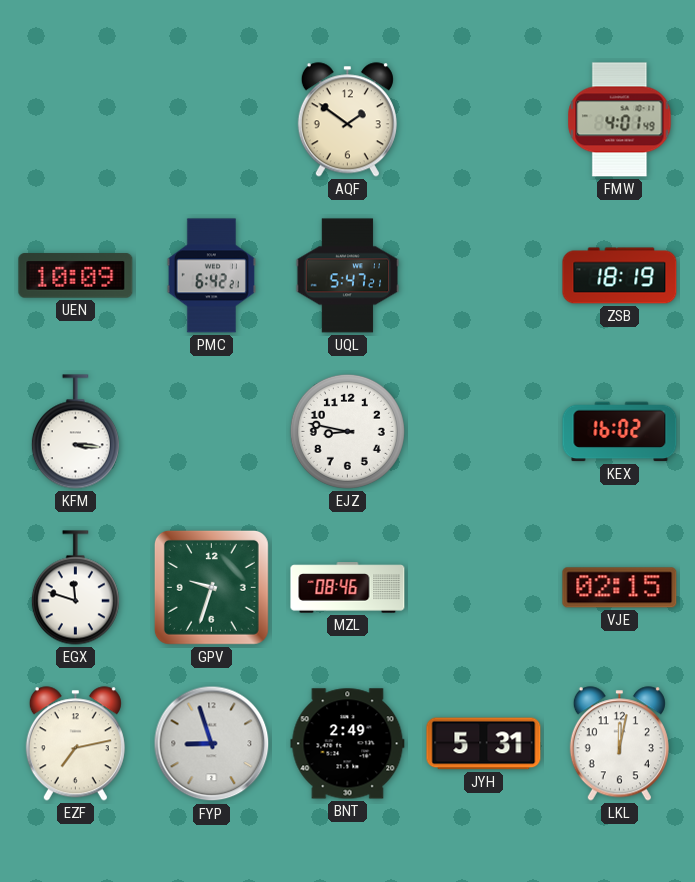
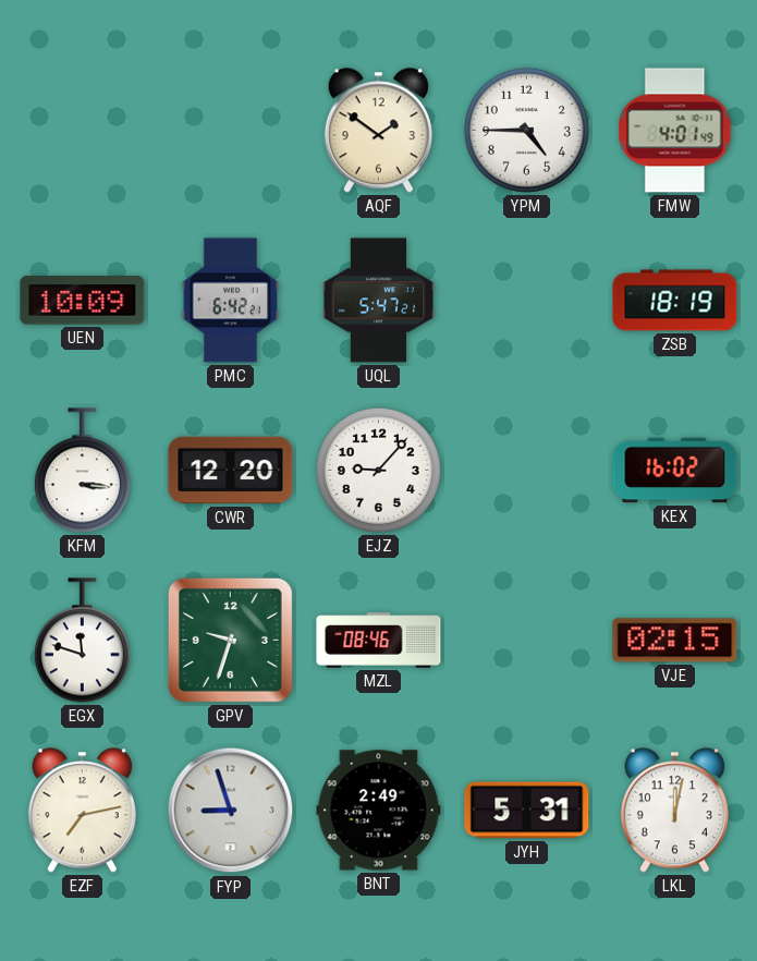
YPM: none -> 4:45
CWR: none -> 12:20
EJZ: 8:47 -> 9:07
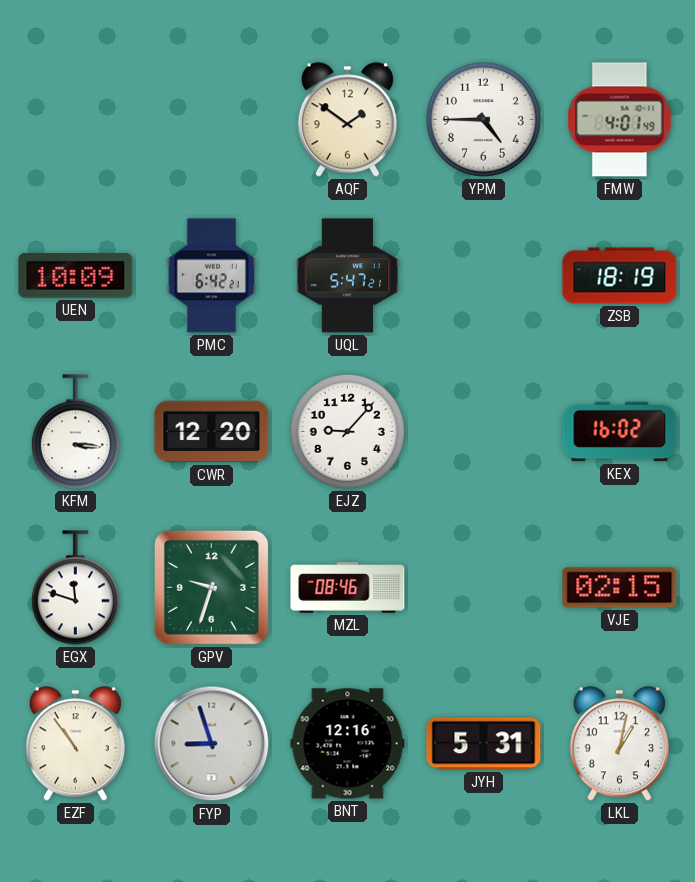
EZF: 7:13 -> 10:54
BNT: 2:49 -> 12:16
LKL: 12:02 -> 1:02
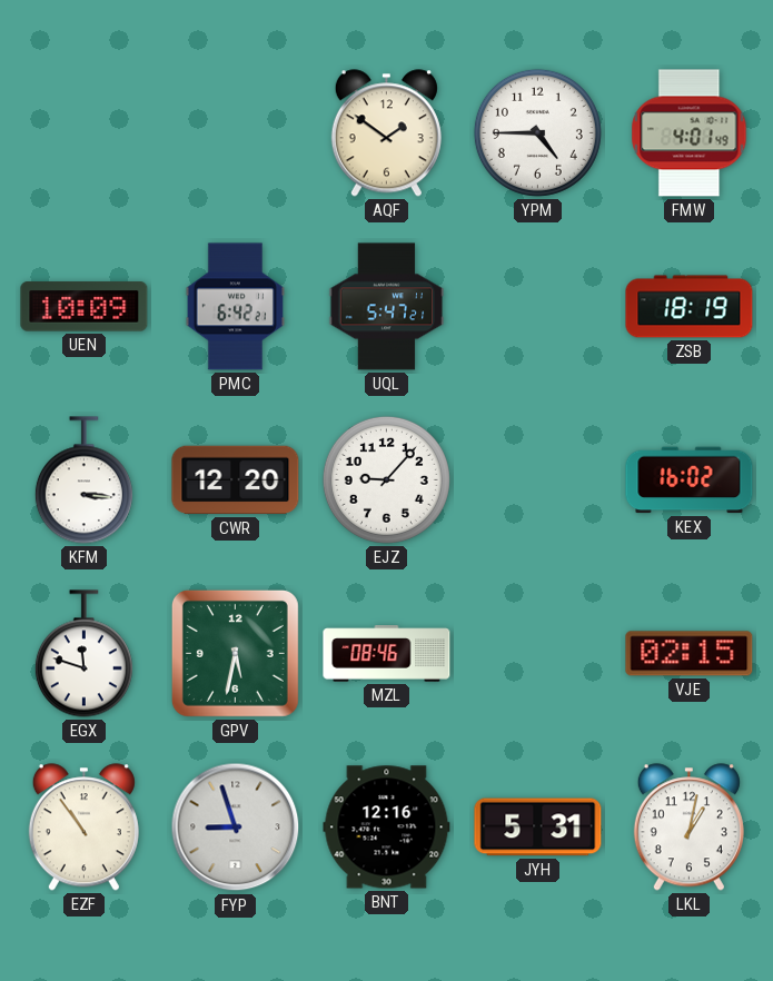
GPV: 9:33 -> 5:32
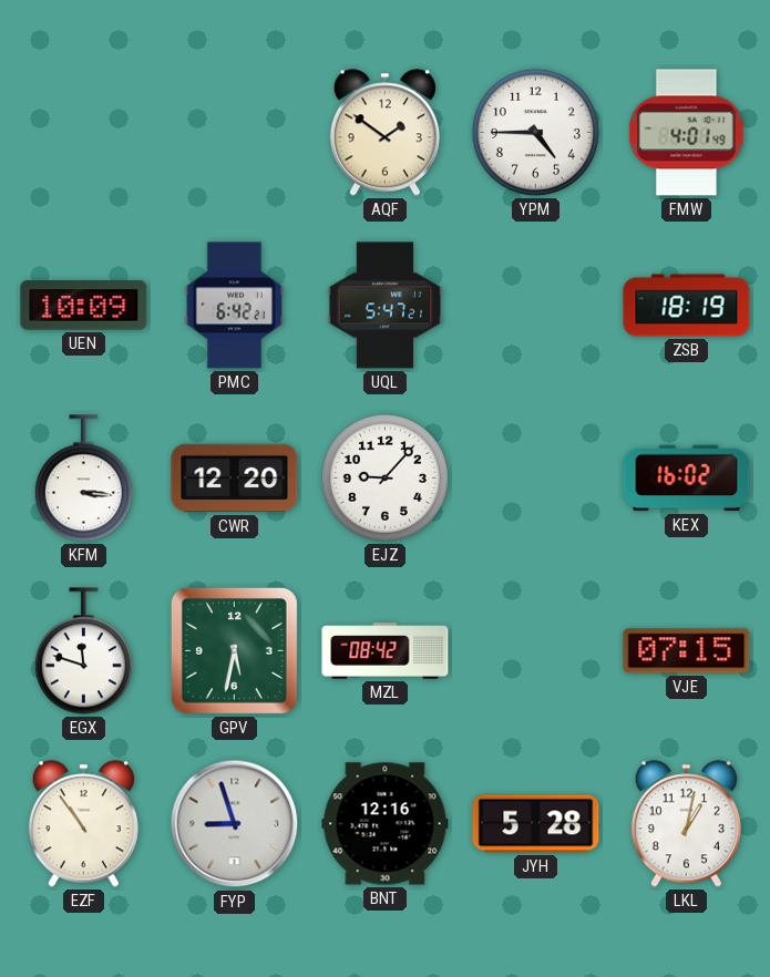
MZL: 08:46 -> 08:42
VJE: 02:15 -> 07:15
JYH: 5:31 -> 5:28
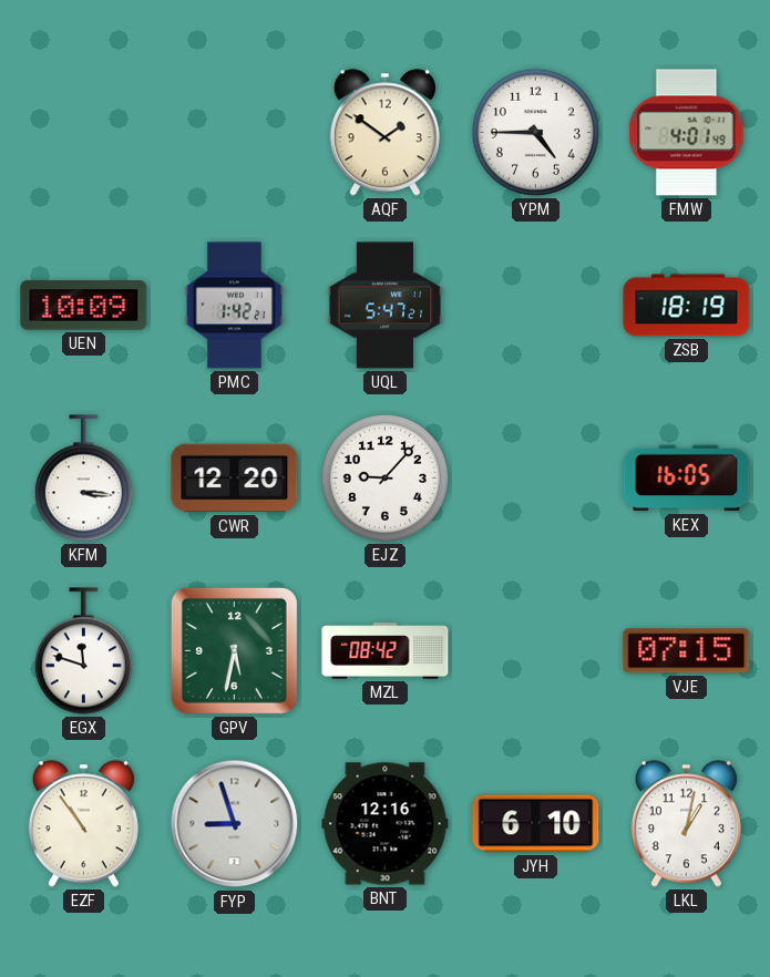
PMC: 6:42 -> 1:42
KEX: 16:02 -> 16:05
JYH: 5:28 -> 6:10
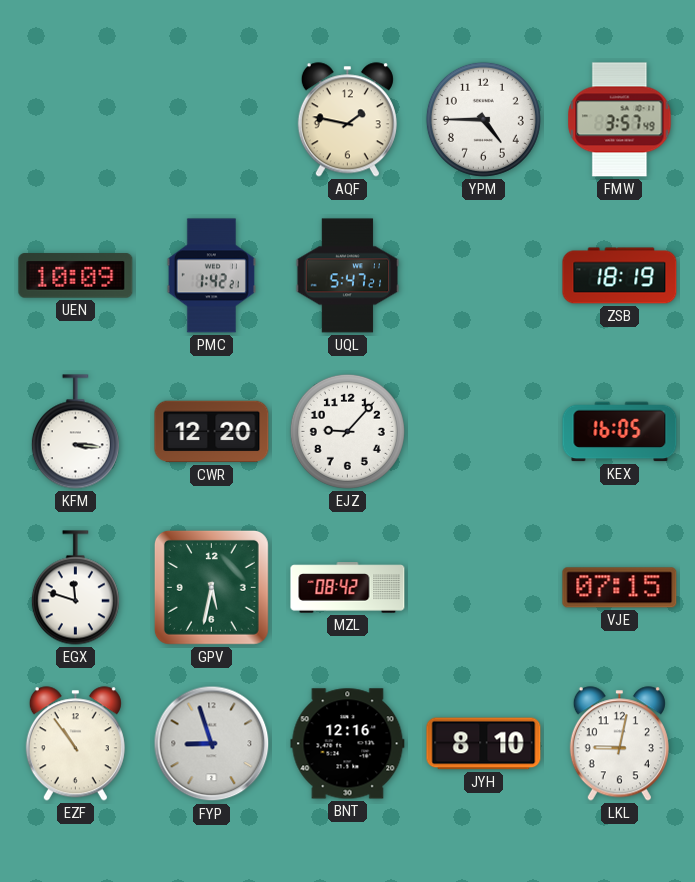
AQF: 1:51 -> 1:47
FMW: 4:01 -> 3:57
JYH: 6:10 -> 8:10
LKL: 1:02 -> 9:02
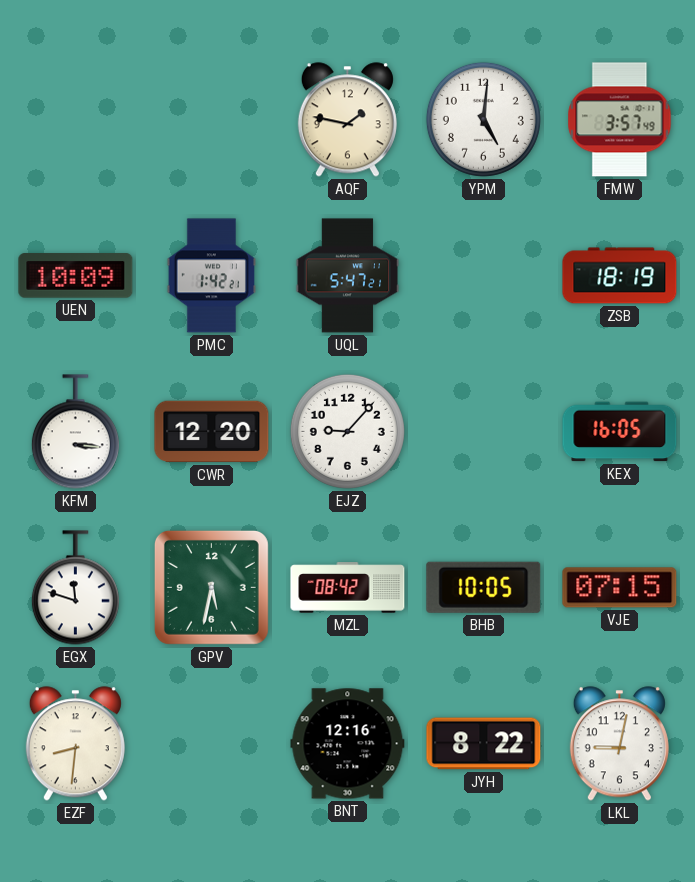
YPM: 4:45 -> 5:01
BHB: none -> 10:05
EZF: 10:54 -> 8:31
FYP: 8:57 -> none
JYH: 8:10 -> 8:22
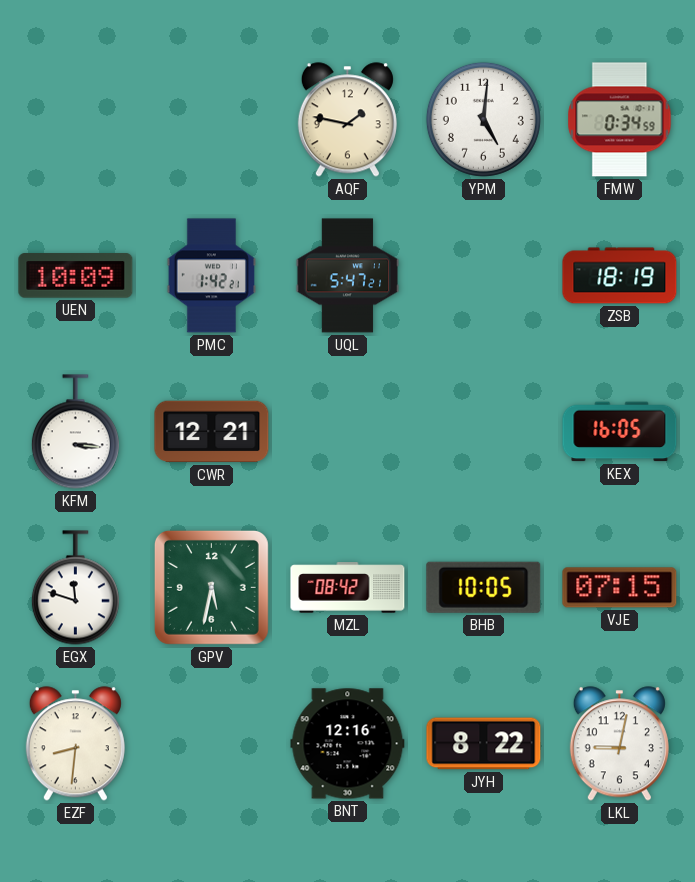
FMW: 3:57 -> 0:34
CWR: 12:20 -> 12:21
EJZ: 9:07 -> none
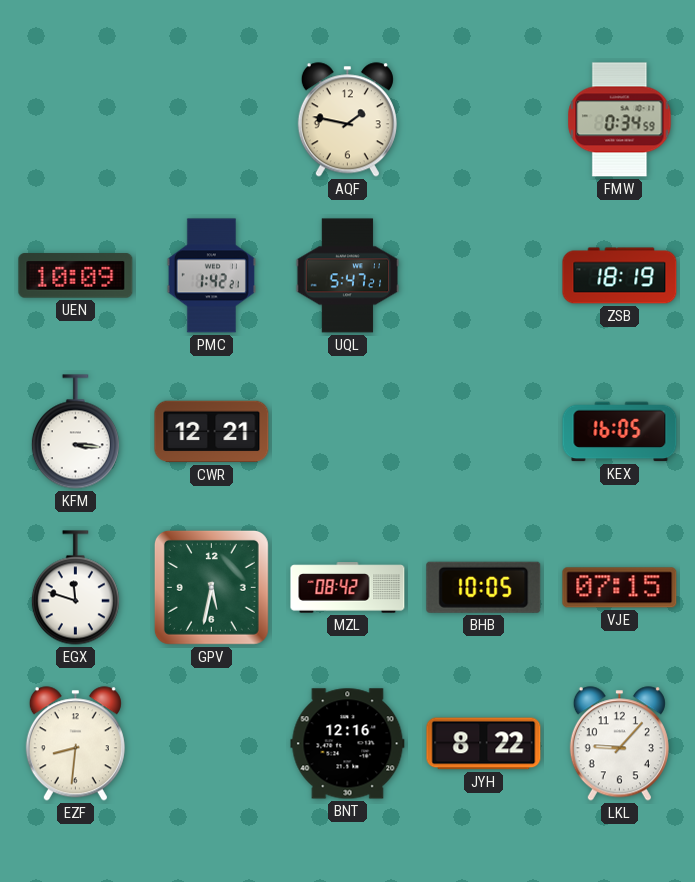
YPM: 5:01 -> none
LKL: 9:02 -> 9:07
